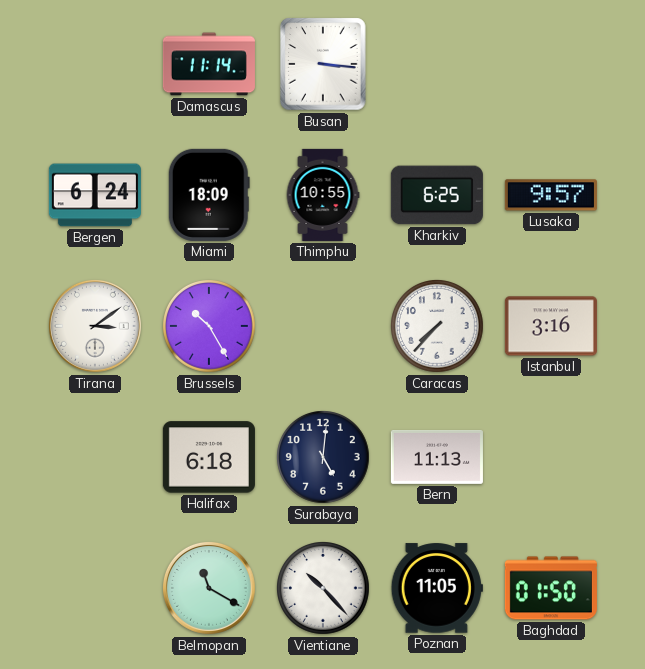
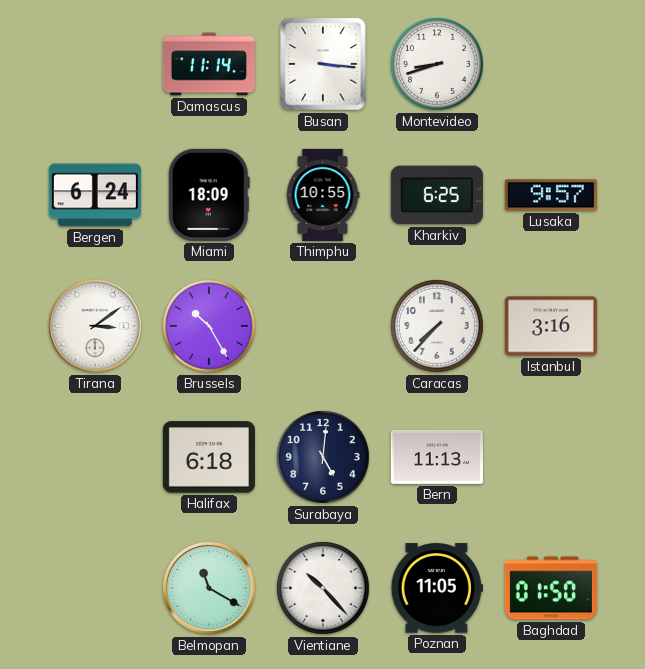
Montevideo: none -> 8:42
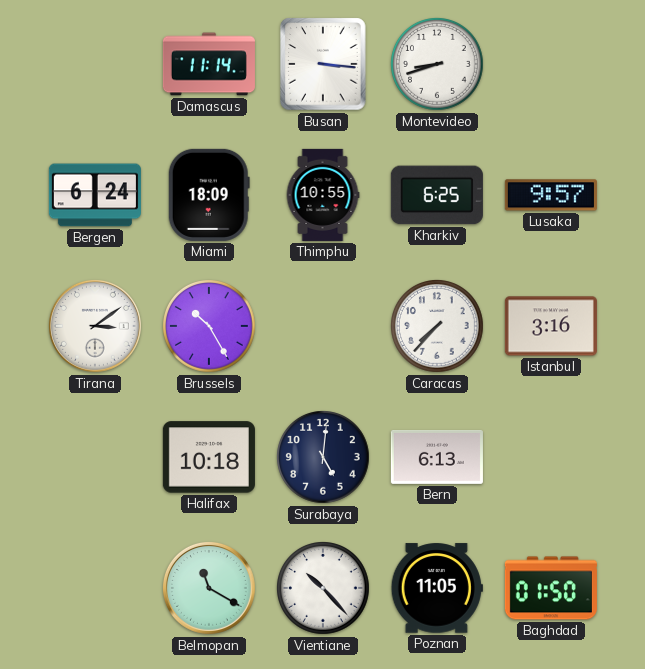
Halifax: 6:18 -> 10:18
Bern: 11:13 -> 6:13
